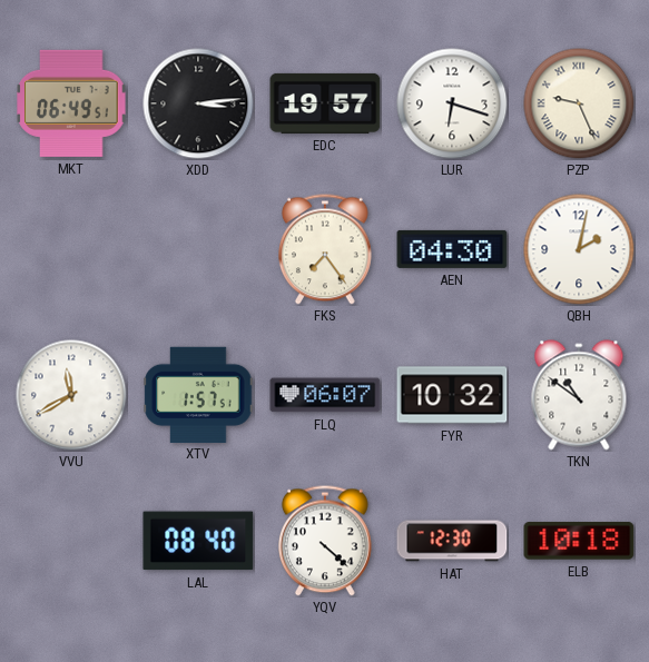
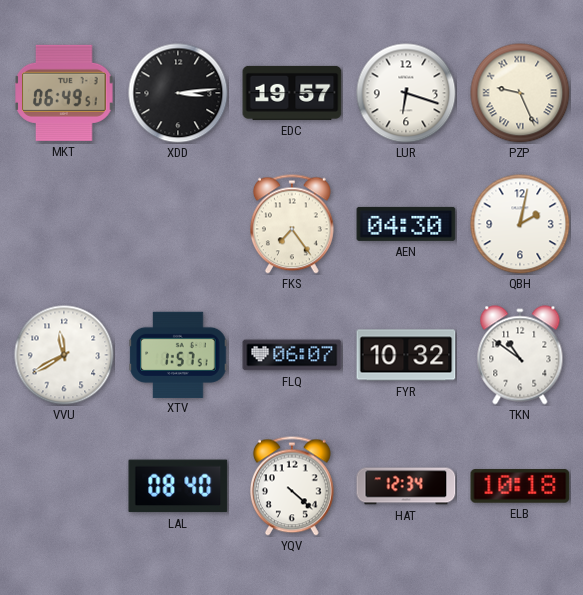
HAT: 12:30 -> 12:34
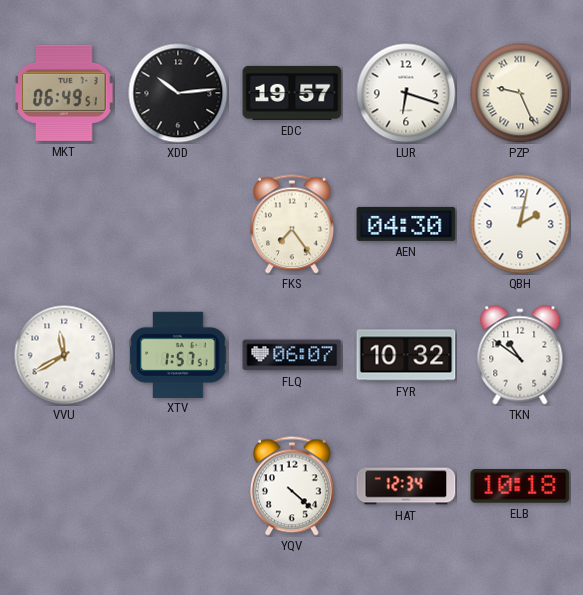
XDD: 3:14 -> 10:14
LAL: 08:40 -> none
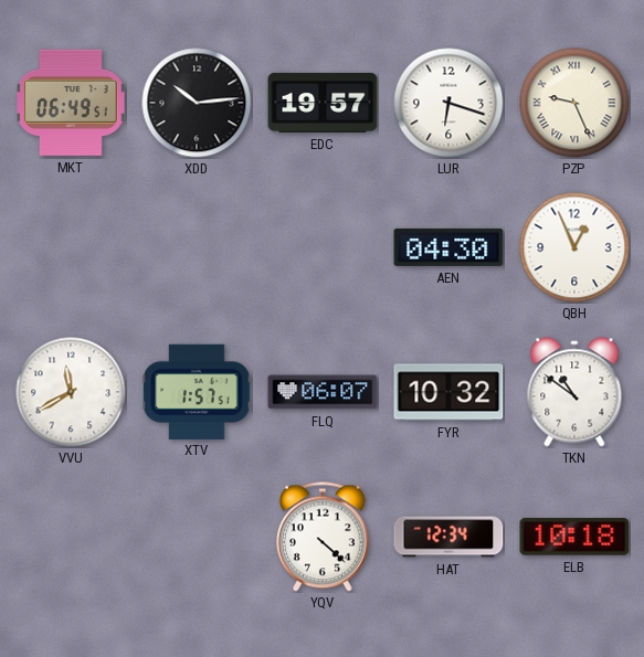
FKS: 7:24 -> none
QBH: 2:02 -> 12:56
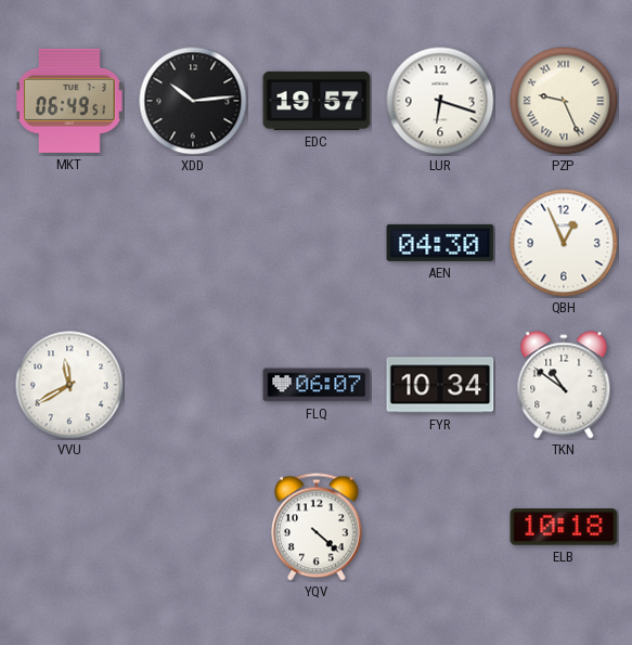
XTV: 1:57 -> none
FYR: 10:32 -> 10:34
HAT: 12:34 -> none
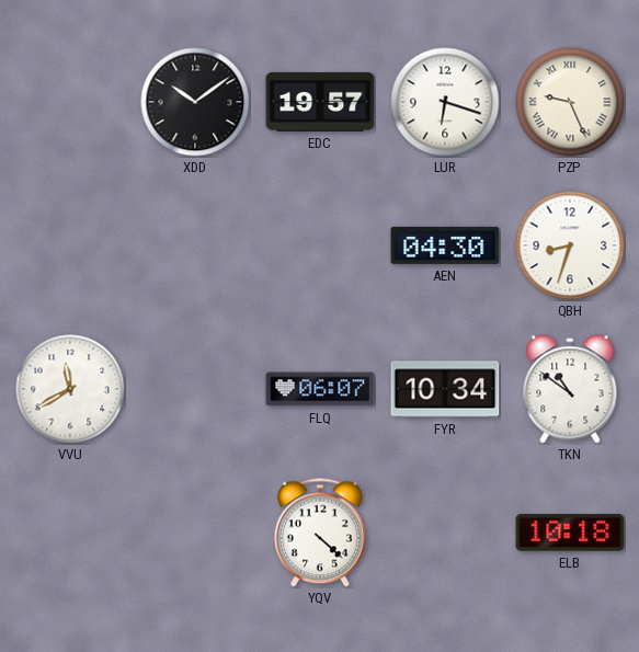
MKT: 06:49 -> none
XDD: 10:14 -> 10:09
QBH: 12:56 -> 8:33
